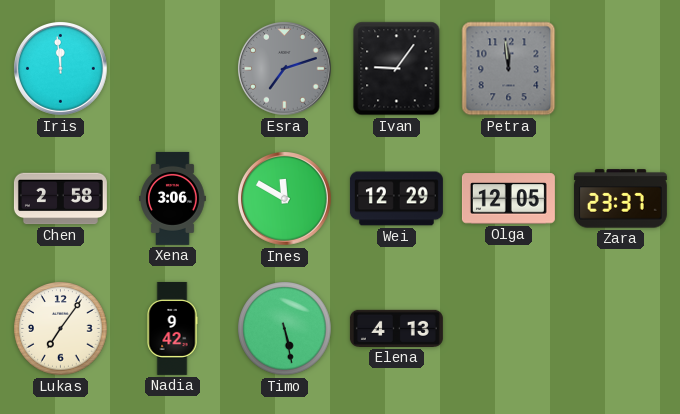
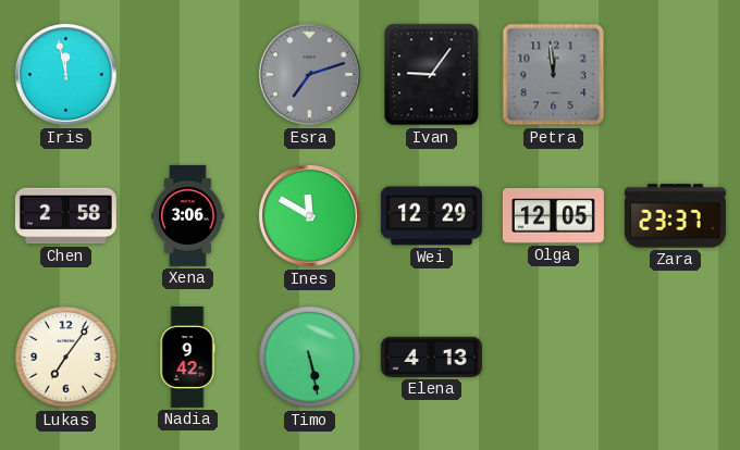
Iris: 11:59 -> 11:58
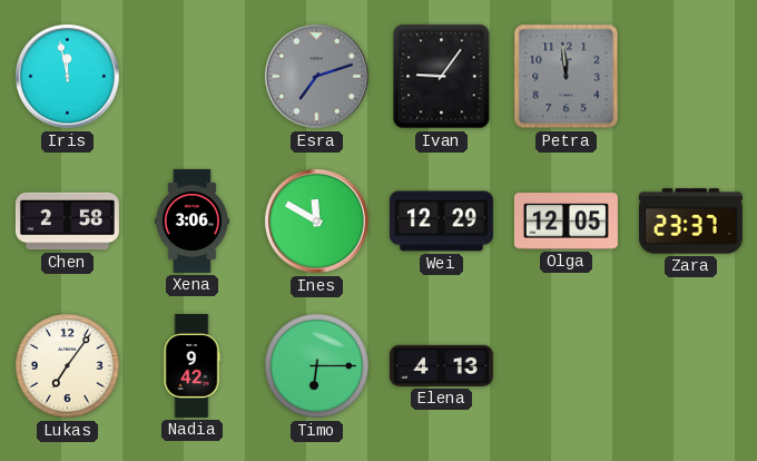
Timo: 5:28 -> 6:15
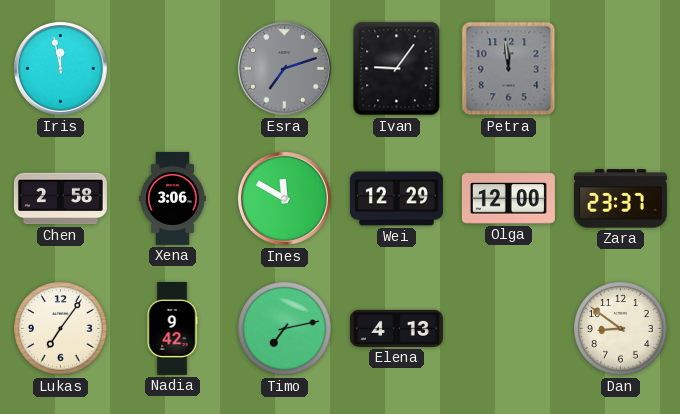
Olga: 12:05 -> 12:00
Timo: 6:15 -> 7:13
Dan: none -> 8:51
